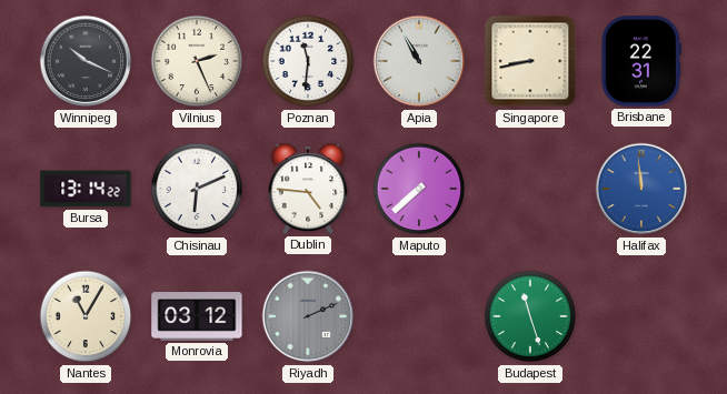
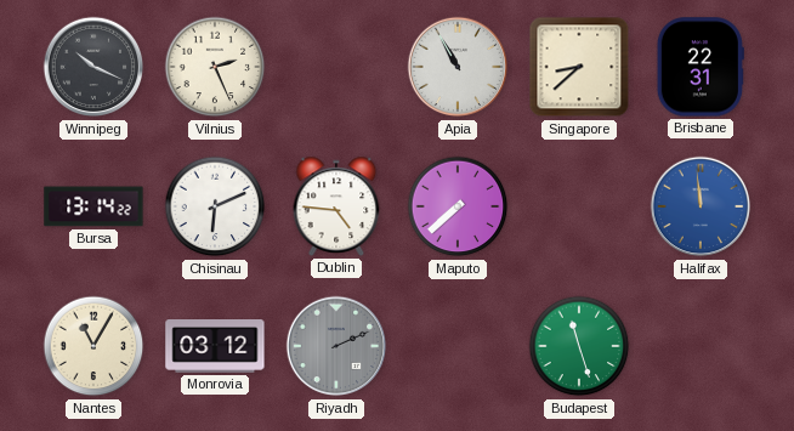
Poznan: 11:31 -> none
Singapore: 8:43 -> 8:38
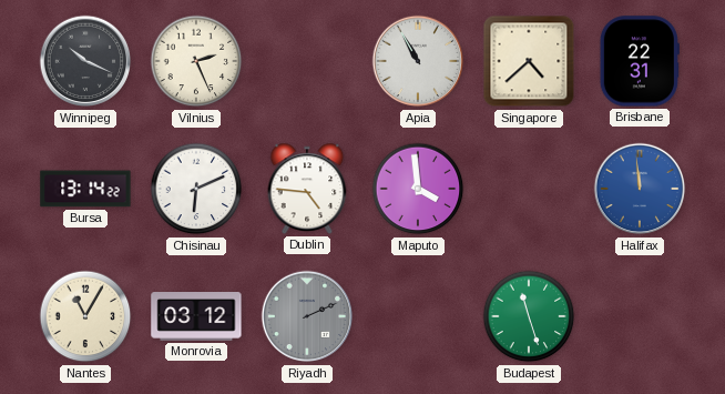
Singapore: 8:38 -> 4:38
Maputo: 7:38 -> 3:59
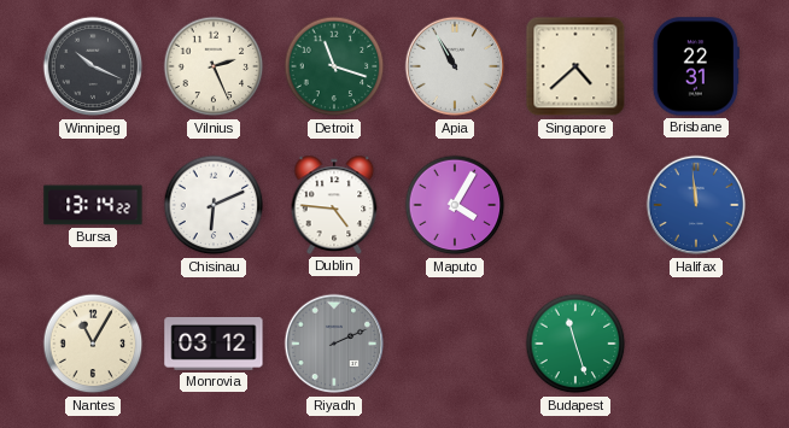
Detroit: none -> 11:18
Maputo: 3:59 -> 4:05
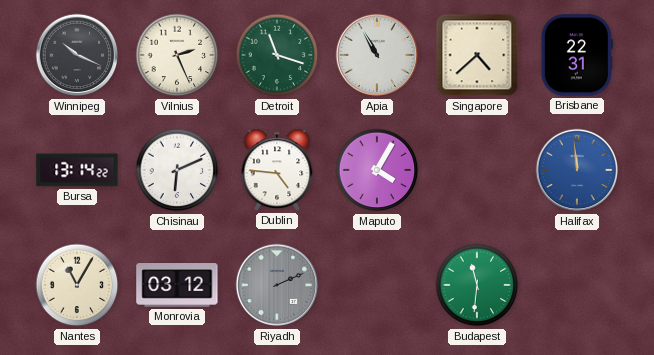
Budapest: 11:27 -> 11:31
